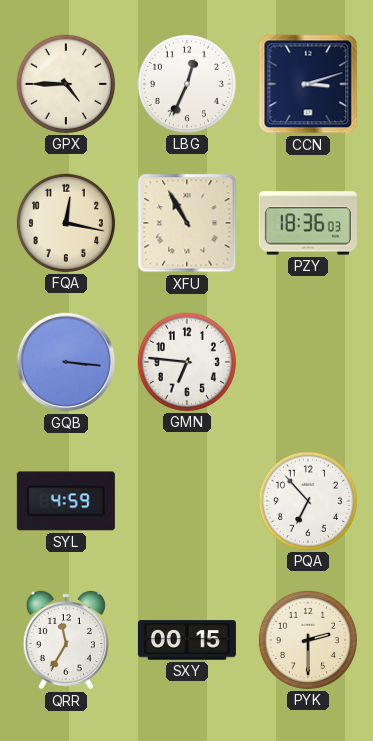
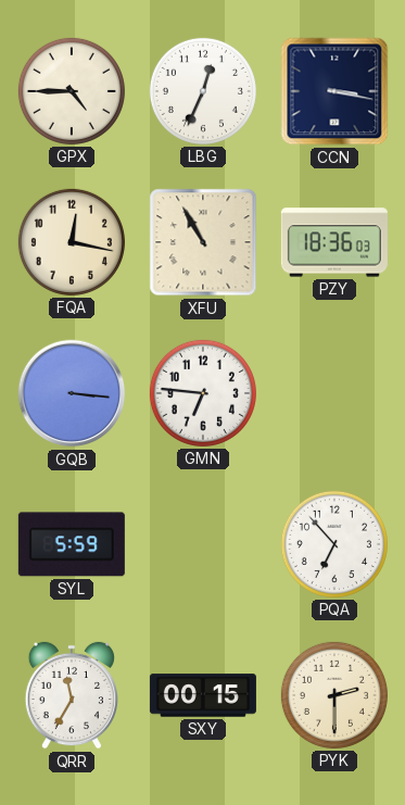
CCN: 3:12 -> 3:17
SYL: 4:59 -> 5:59
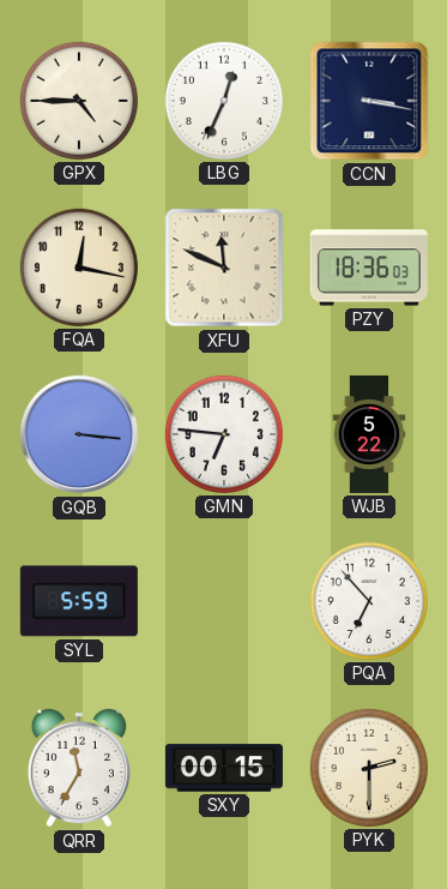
XFU: 10:55 -> 11:49
WJB: none -> 5:22
